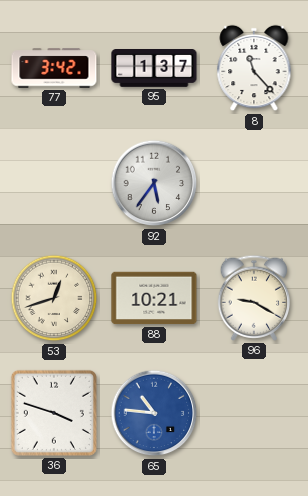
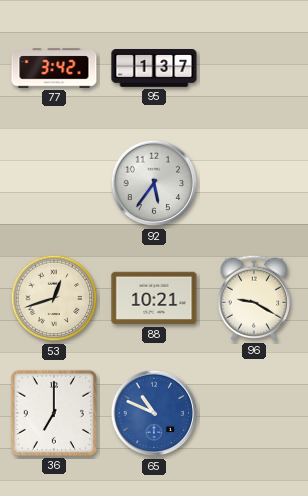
8: 11:23 -> none
36: 3:48 -> 7:00
65: 10:46 -> 10:49
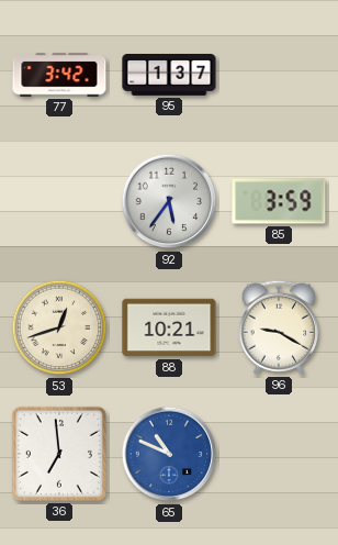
85: none -> 3:59
36: 7:00 -> 6:59
